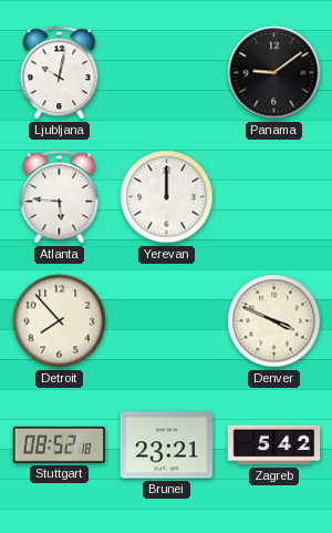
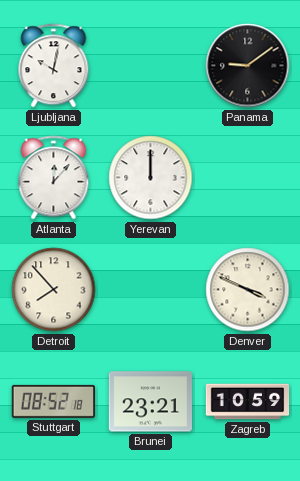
Atlanta: 5:46 -> 12:07
Zagreb: 5:42 -> 10:59
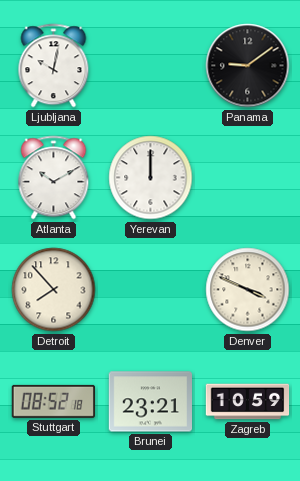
Atlanta: 12:07 -> 10:10
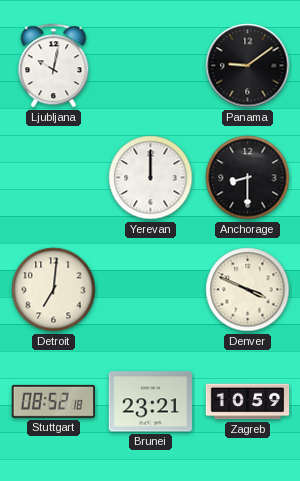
Atlanta: 10:10 -> none
Anchorage: none -> 8:30
Detroit: 7:53 -> 7:01
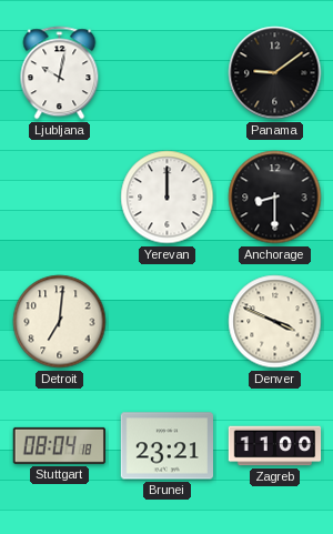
Stuttgart: 08:52 -> 08:04
Zagreb: 10:59 -> 11:00
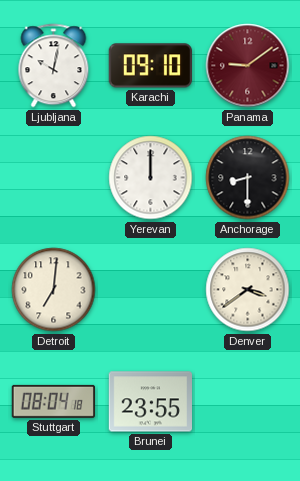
Karachi: none -> 09:10
Panama dial: black -> burgundy
Denver: 3:49 -> 3:39
Brunei: 23:21 -> 23:55
Zagreb: 11:00 -> none
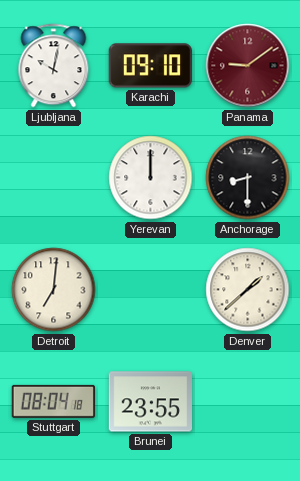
Denver: 3:39 -> 1:38
